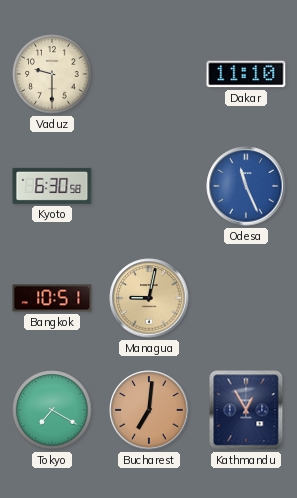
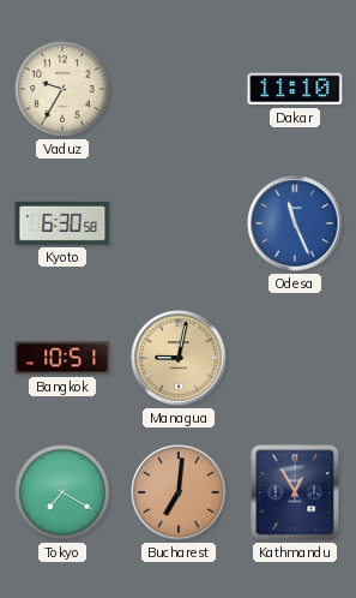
Vaduz: 9:30 -> 9:35
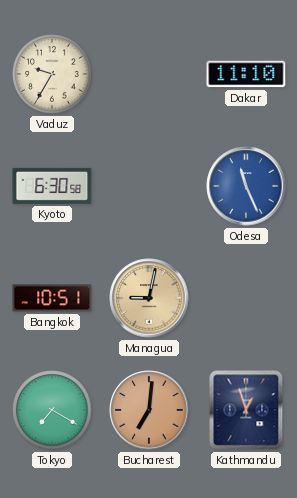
Kathmandu: 12:55 -> 12:57
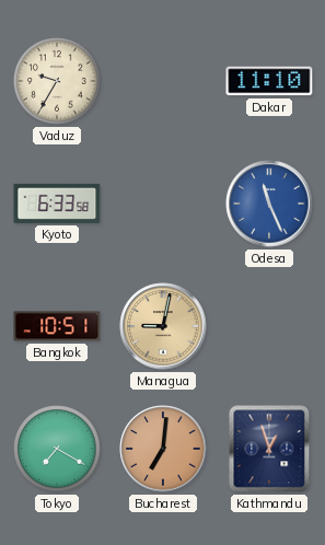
Kyoto: 6:30 -> 6:33
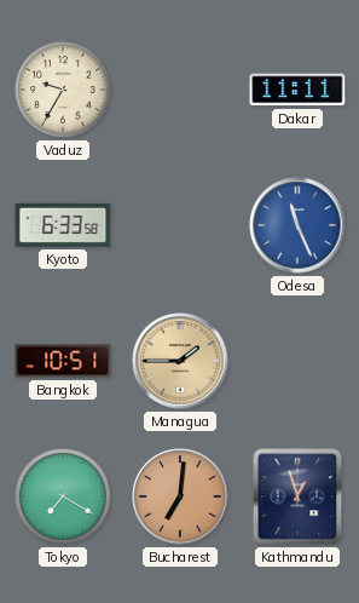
Dakar: 11:10 -> 11:11
Managua: 9:02 -> 1:45
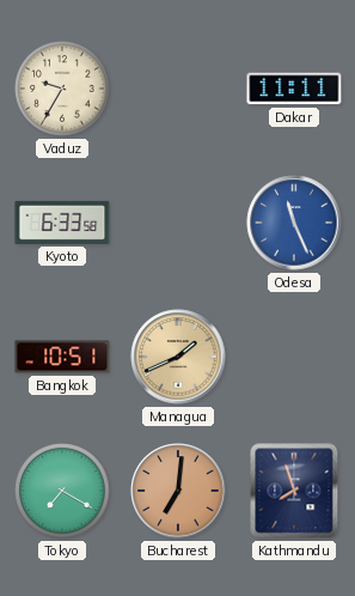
Managua: 1:45 -> 1:41
Kathmandu: 12:57 -> 7:57
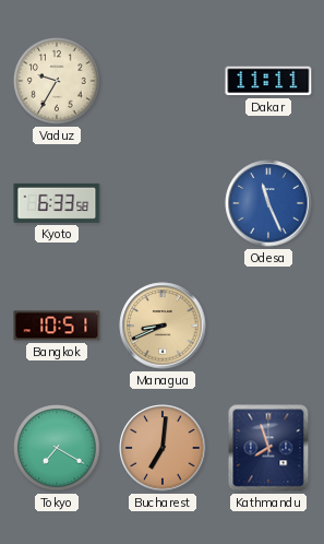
Managua: 1:41 -> 8:41
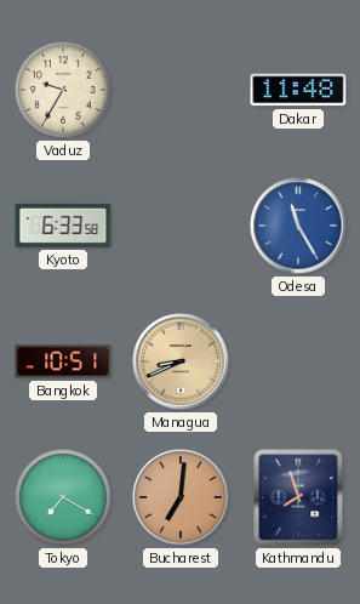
Dakar: 11:11 -> 11:48
Odesa: 11:26 -> 11:25
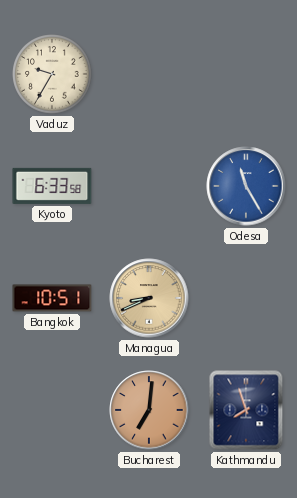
Dakar: 11:48 -> none
Tokyo: 7:20 -> none
